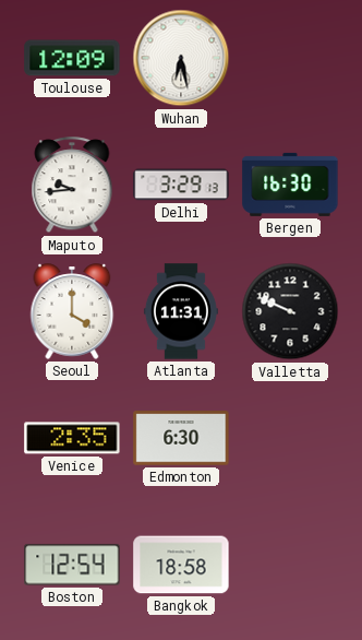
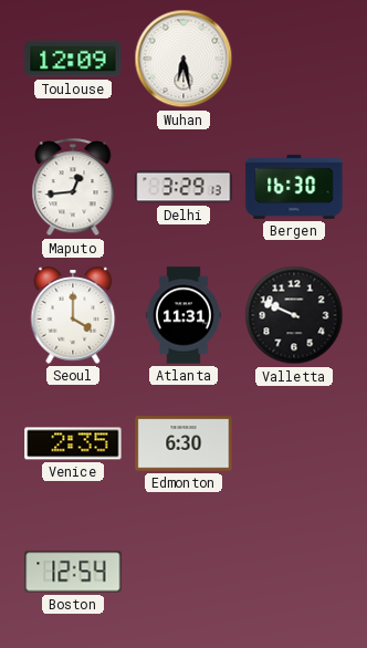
Maputo: 9:44 -> 12:44
Bangkok: 18:58 -> none
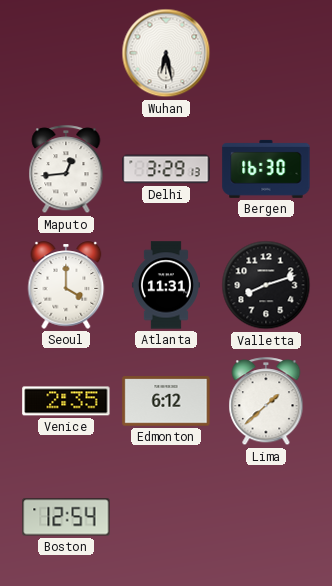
Toulouse: 12:09 -> none
Valletta: 9:49 -> 8:12
Edmonton: 6:30 -> 6:12
Lima: none -> 1:38
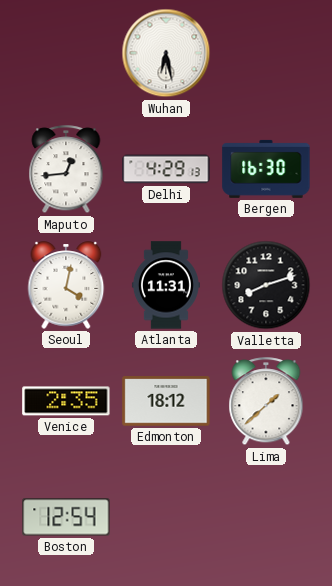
Delhi: 3:29 -> 4:29
Seoul: 4:00 -> 4:02
Edmonton: 6:12 -> 18:12
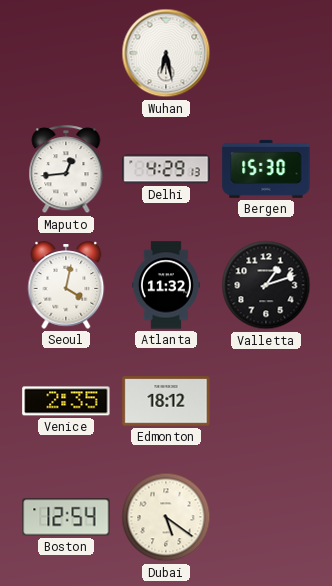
Bergen: 16:30 -> 15:30
Atlanta: 11:31 -> 11:32
Valletta: 8:12 -> 1:12
Lima: 1:38 -> none
Dubai: none -> 5:21
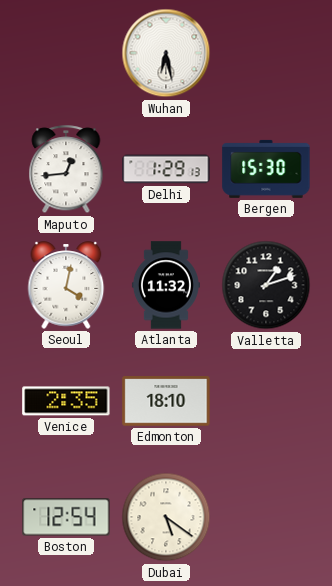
Delhi: 4:29 -> 1:29
Edmonton: 18:12 -> 18:10
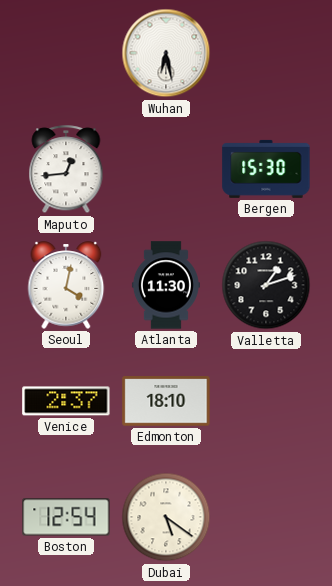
Delhi: 1:29 -> none
Atlanta: 11:32 -> 11:30
Venice: 2:35 -> 2:37
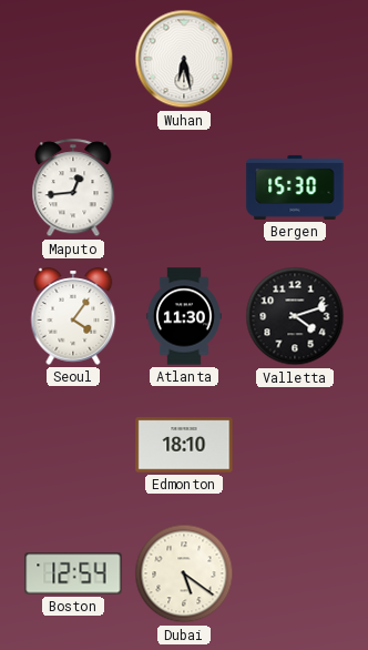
Seoul: 4:02 -> 4:06
Valletta: 1:12 -> 4:12
Venice: 2:37 -> none
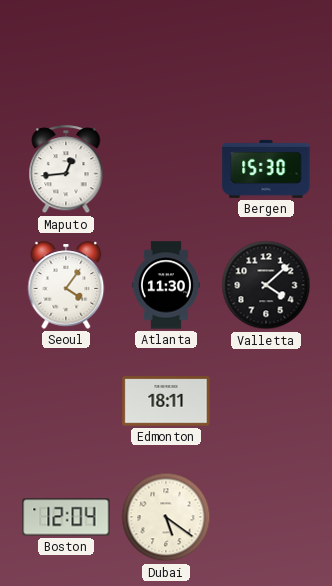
Wuhan: 6:28 -> none
Valletta: 4:12 -> 4:08
Edmonton: 18:10 -> 18:11
Boston: 12:54 -> 12:04
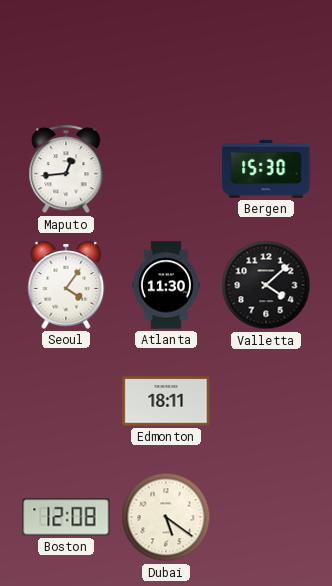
Boston: 12:04 -> 12:08
